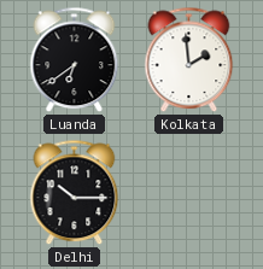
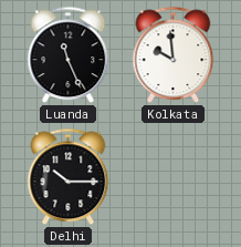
Luanda: 6:39 -> 11:26
Kolkata: 1:59 -> 9:59
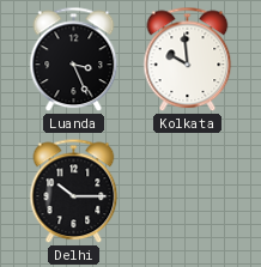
Luanda: 11:26 -> 3:26
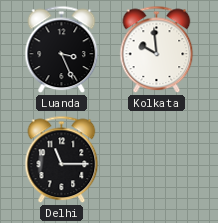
Delhi: 10:15 -> 11:15
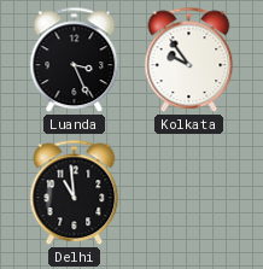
Kolkata: 9:59 -> 9:54
Delhi: 11:15 -> 10:59
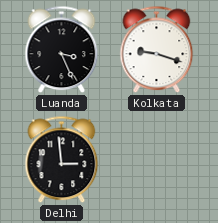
Kolkata: 9:54 -> 9:18
Delhi: 10:59 -> 2:59
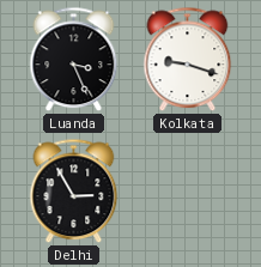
Delhi: 2:59 -> 2:55
